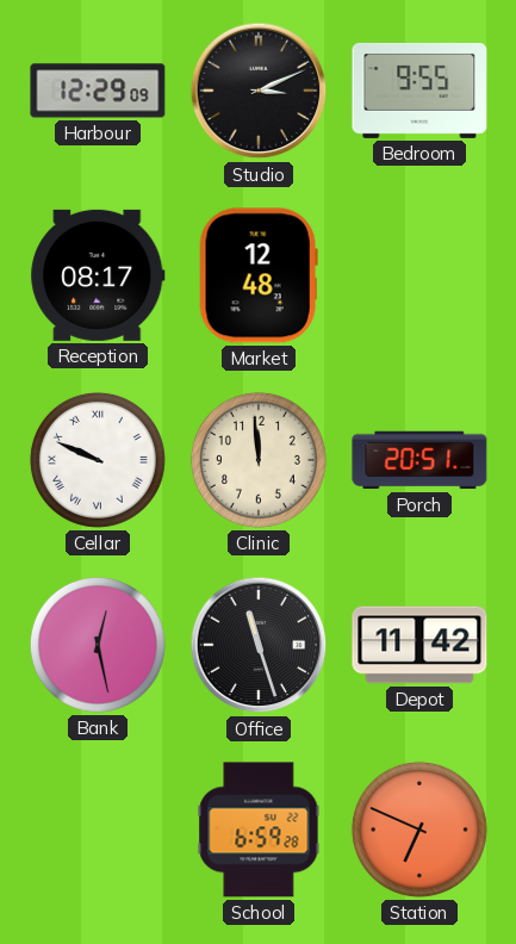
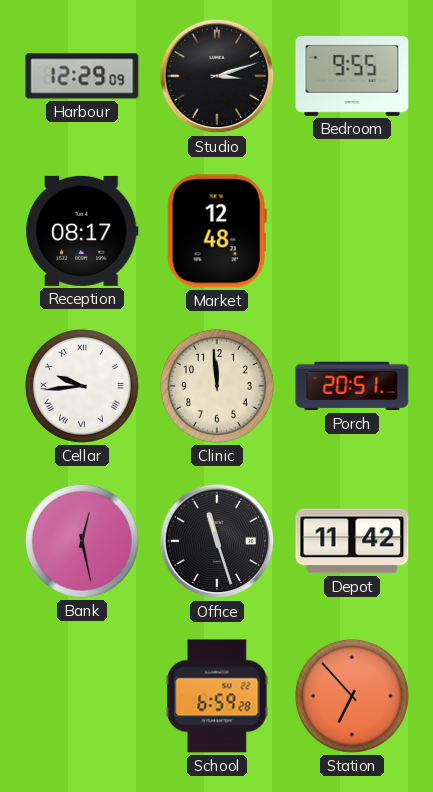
Studio: 3:11 -> 3:12
Cellar: 9:49 -> 9:44
Station: 6:49 -> 6:53
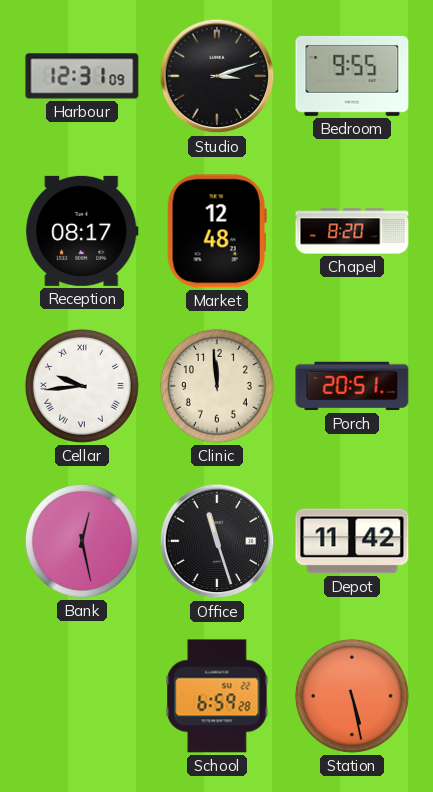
Harbour: 12:29 -> 12:31
Chapel: none -> 8:20
Station: 6:53 -> 5:28
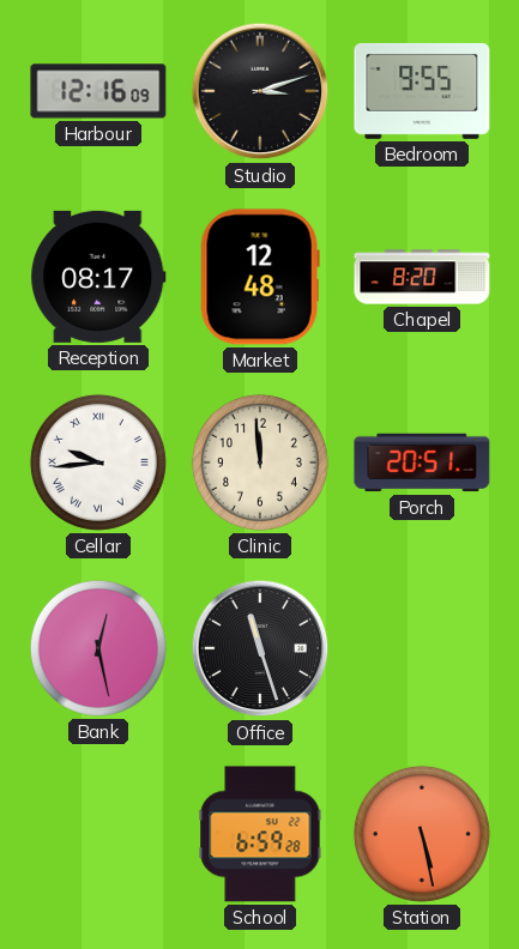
Harbour: 12:31 -> 12:16
Depot: 11:42 -> none
